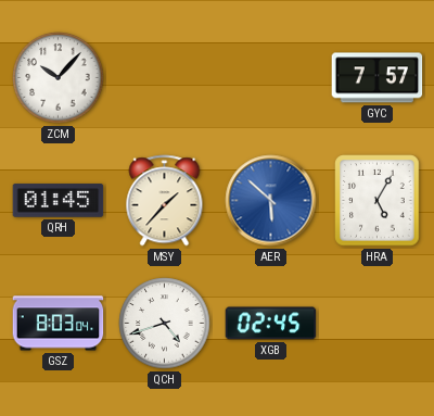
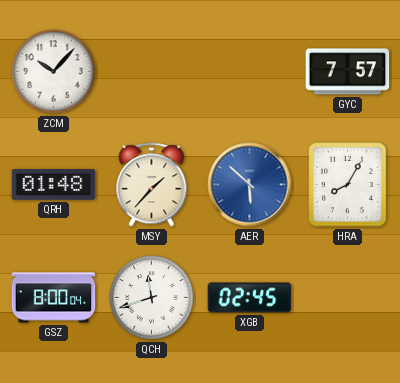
QRH: 01:45 -> 01:48
HRA: 5:05 -> 8:05
GSZ: 8:03 -> 8:00
QCH: 4:42 -> 11:42
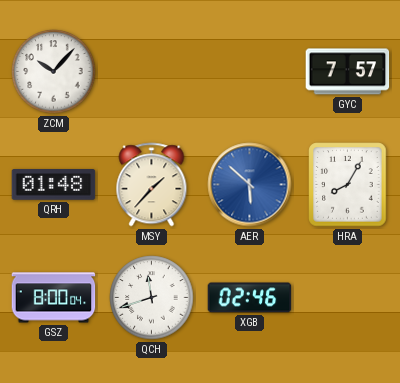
XGB: 02:45 -> 02:46
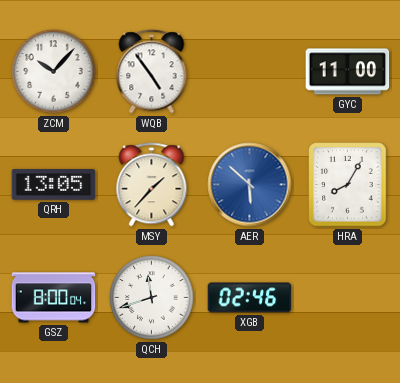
WQB: none -> 4:54
GYC: 7:57 -> 11:00
QRH: 01:48 -> 13:05
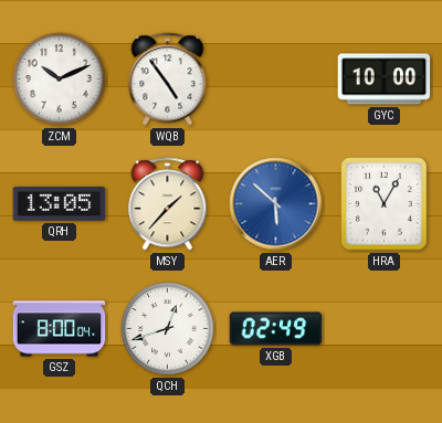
ZCM: 10:07 -> 10:11
GYC: 11:00 -> 10:00
HRA: 8:05 -> 11:05
QCH: 11:42 -> 12:42
XGB: 02:46 -> 02:49
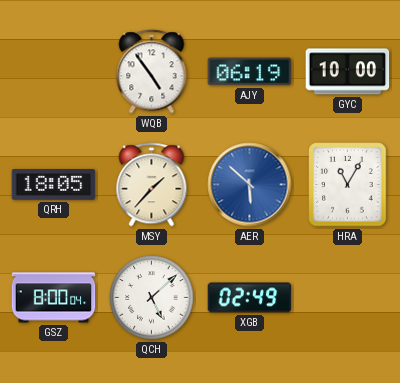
ZCM: 10:11 -> none
AJY: none -> 06:19
QRH: 13:05 -> 18:05
QCH: 12:42 -> 5:08
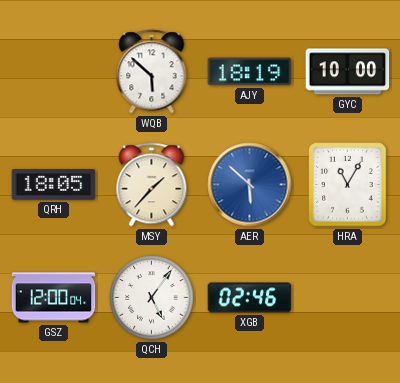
WQB: 4:54 -> 5:52
AJY: 06:19 -> 18:19
GSZ: 8:00 -> 12:00
QCH: 5:08 -> 5:06
XGB: 02:49 -> 02:46
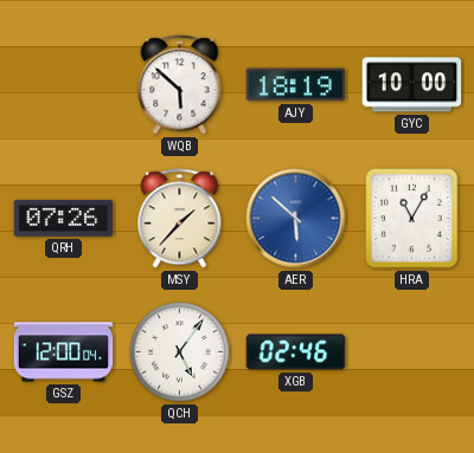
QRH: 18:05 -> 07:26
